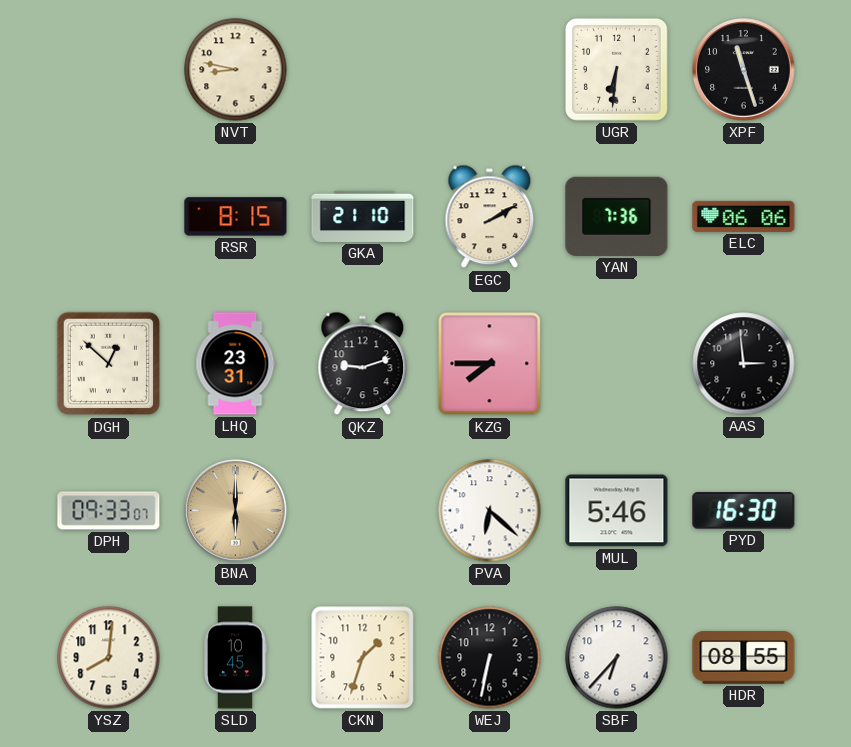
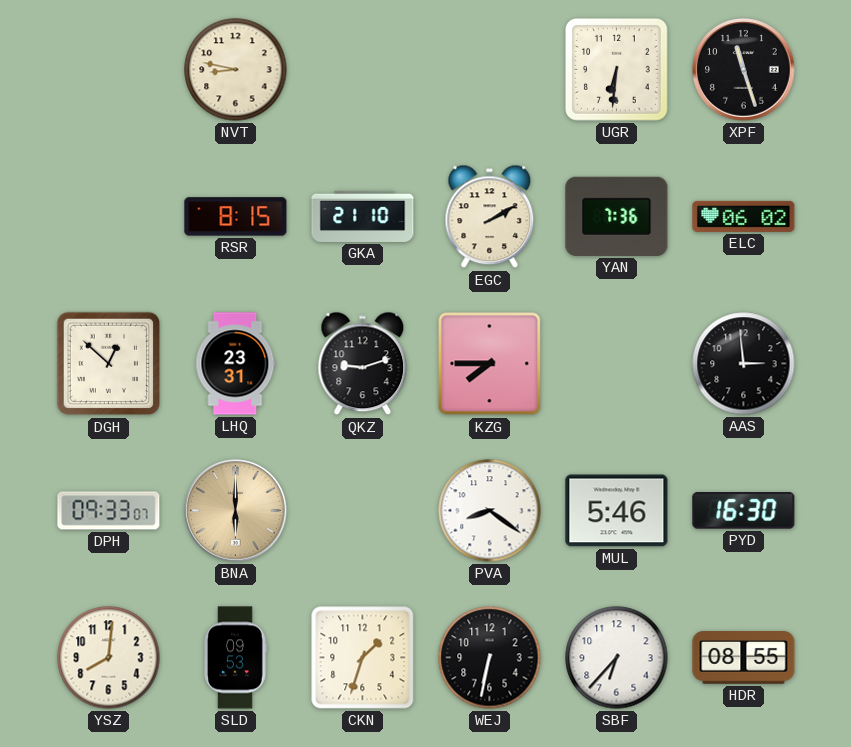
ELC: 06:06 -> 06:02
PVA: 6:22 -> 8:21
SLD: 10:45 -> 09:53
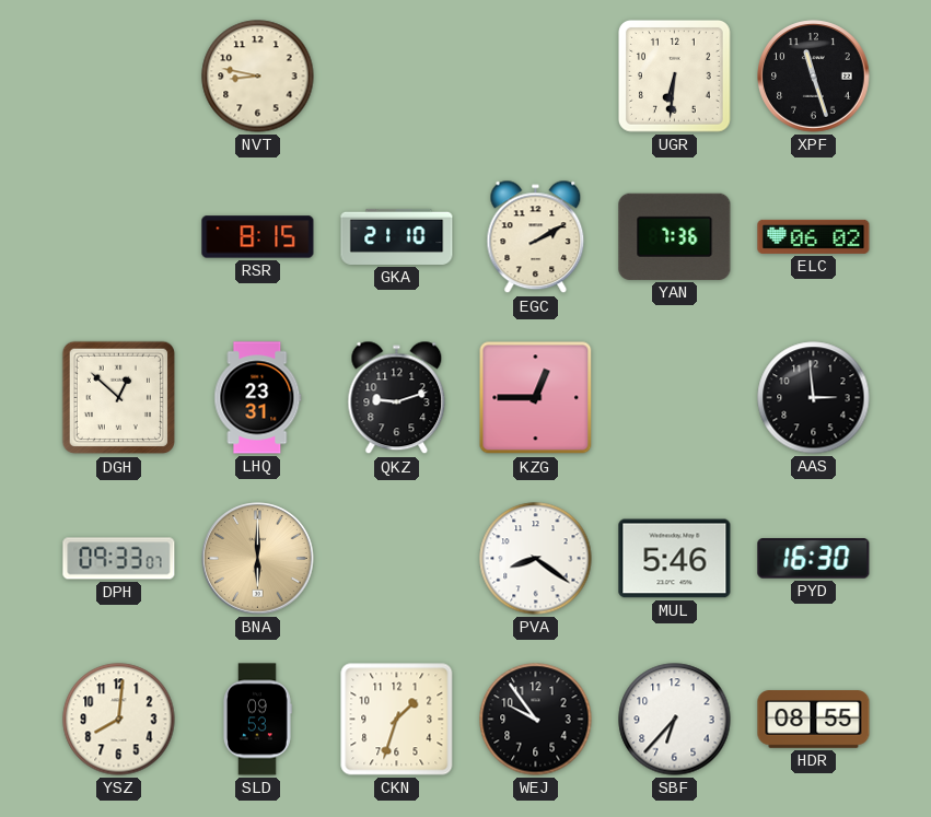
KZG: 7:45 -> 12:45
WEJ: 6:32 -> 9:54
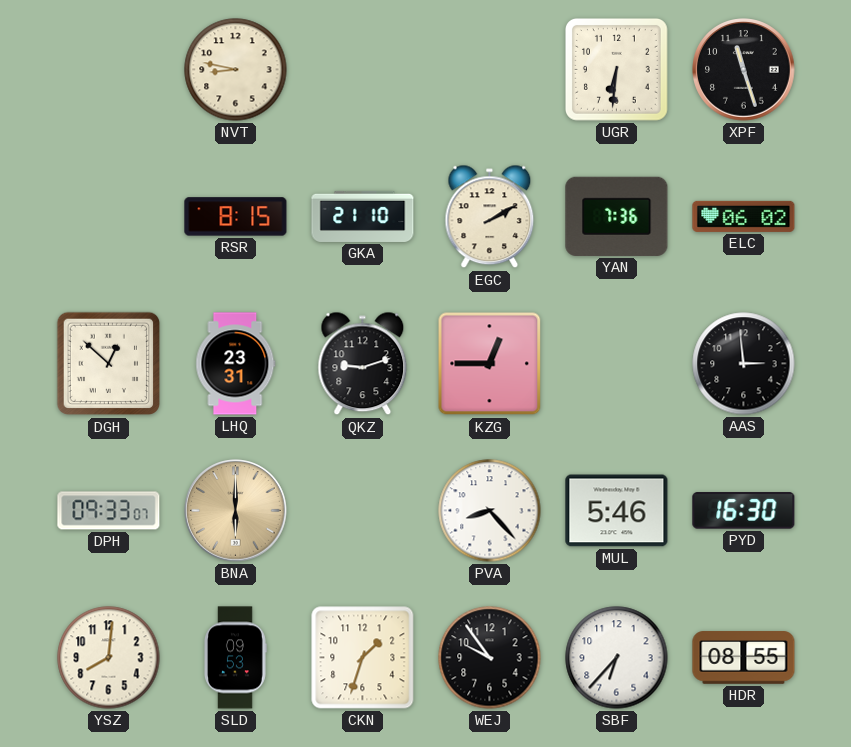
PVA: 8:21 -> 8:23
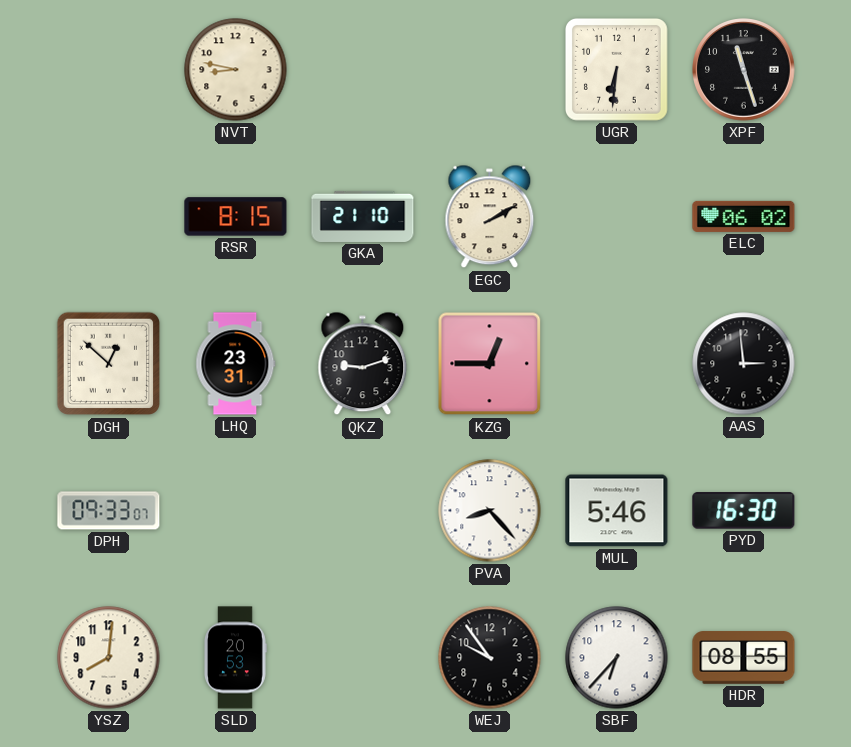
YAN: 7:36 -> none
BNA: 6:00 -> none
SLD: 09:53 -> 20:53
CKN: 1:33 -> none
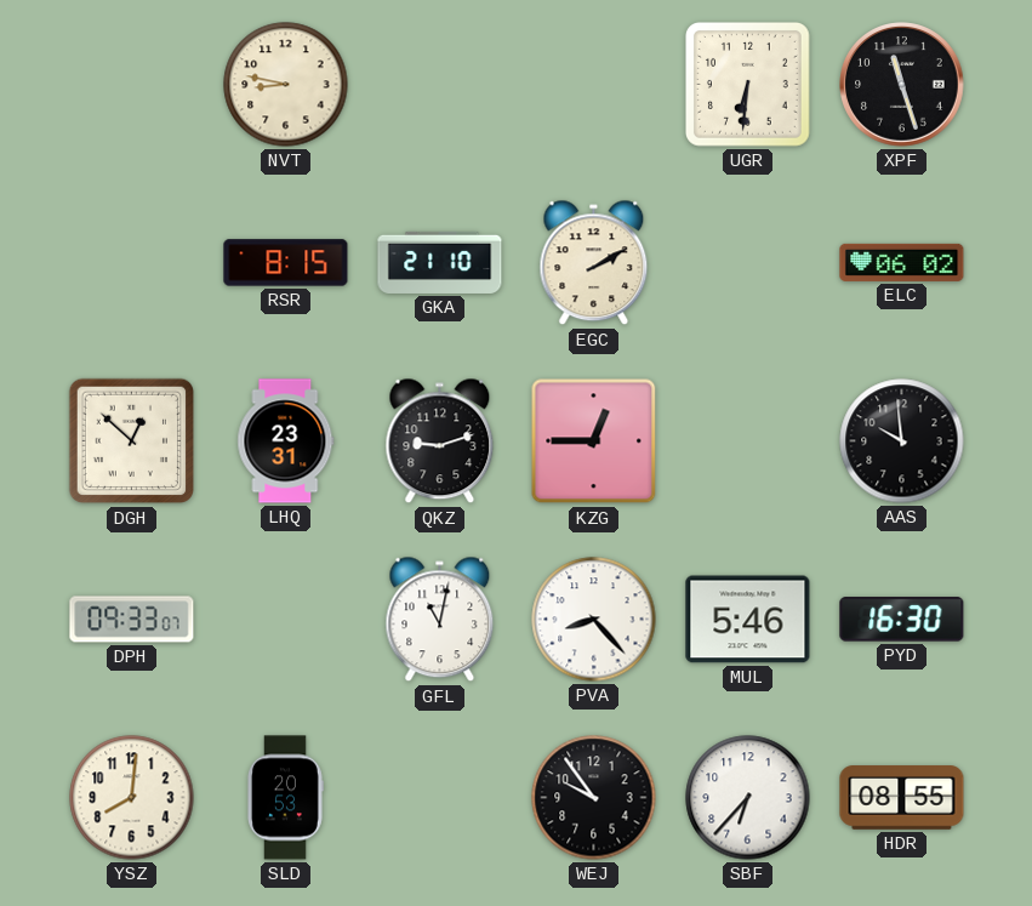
AAS: 2:59 -> 9:59
GFL: none -> 11:02
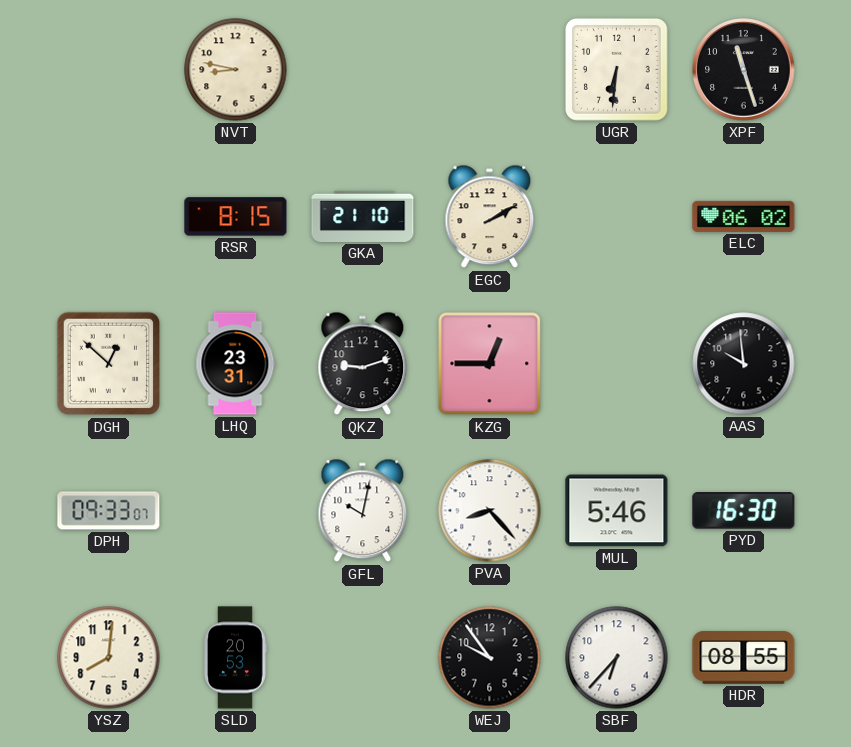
GFL: 11:02 -> 10:02
